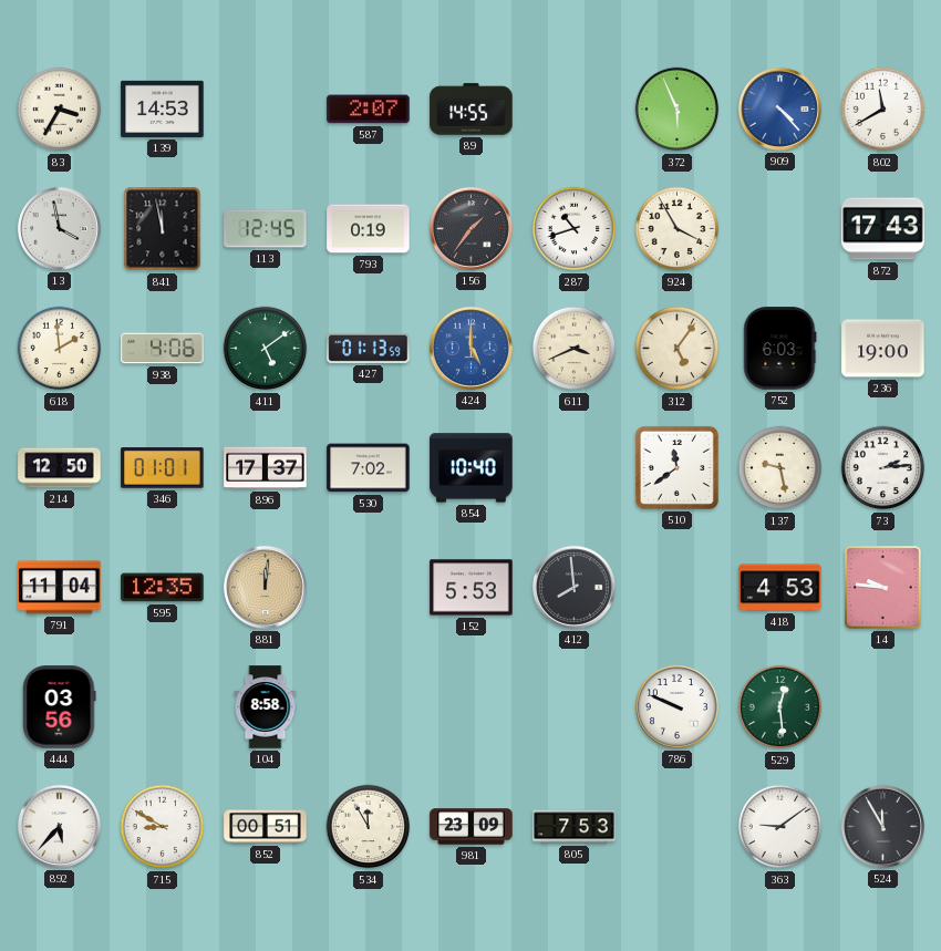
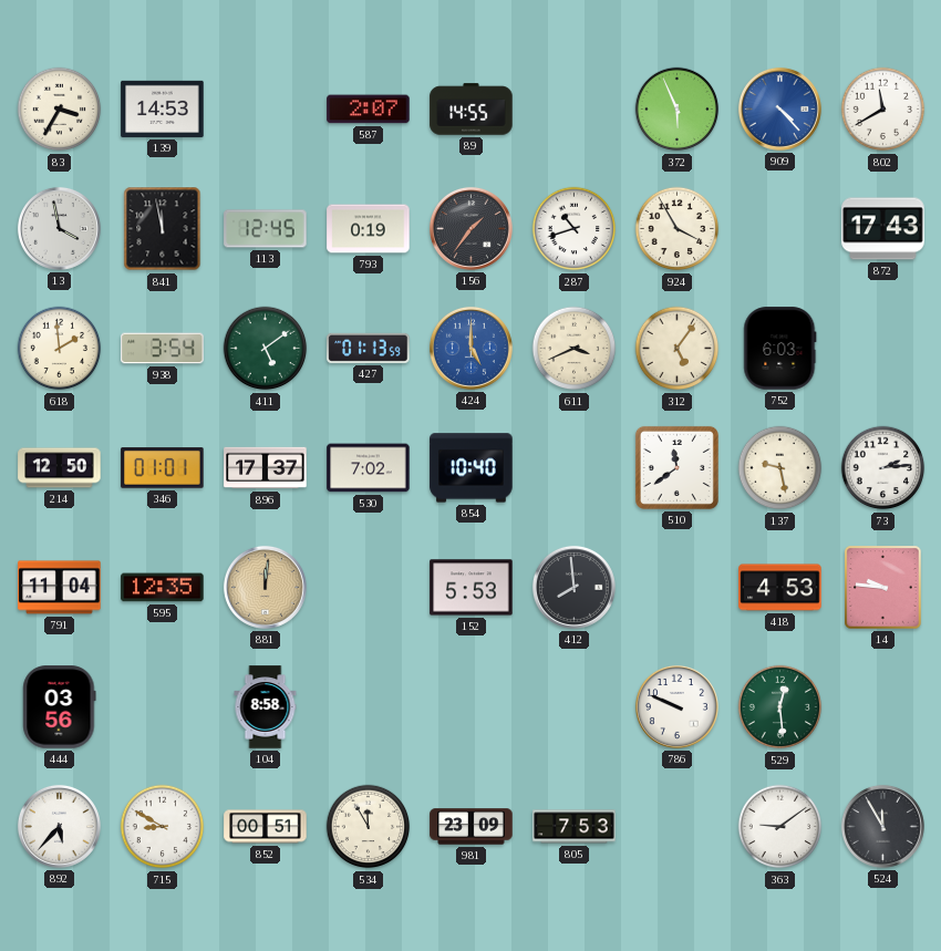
938: 4:06 -> 3:54
236: 19:00 -> none
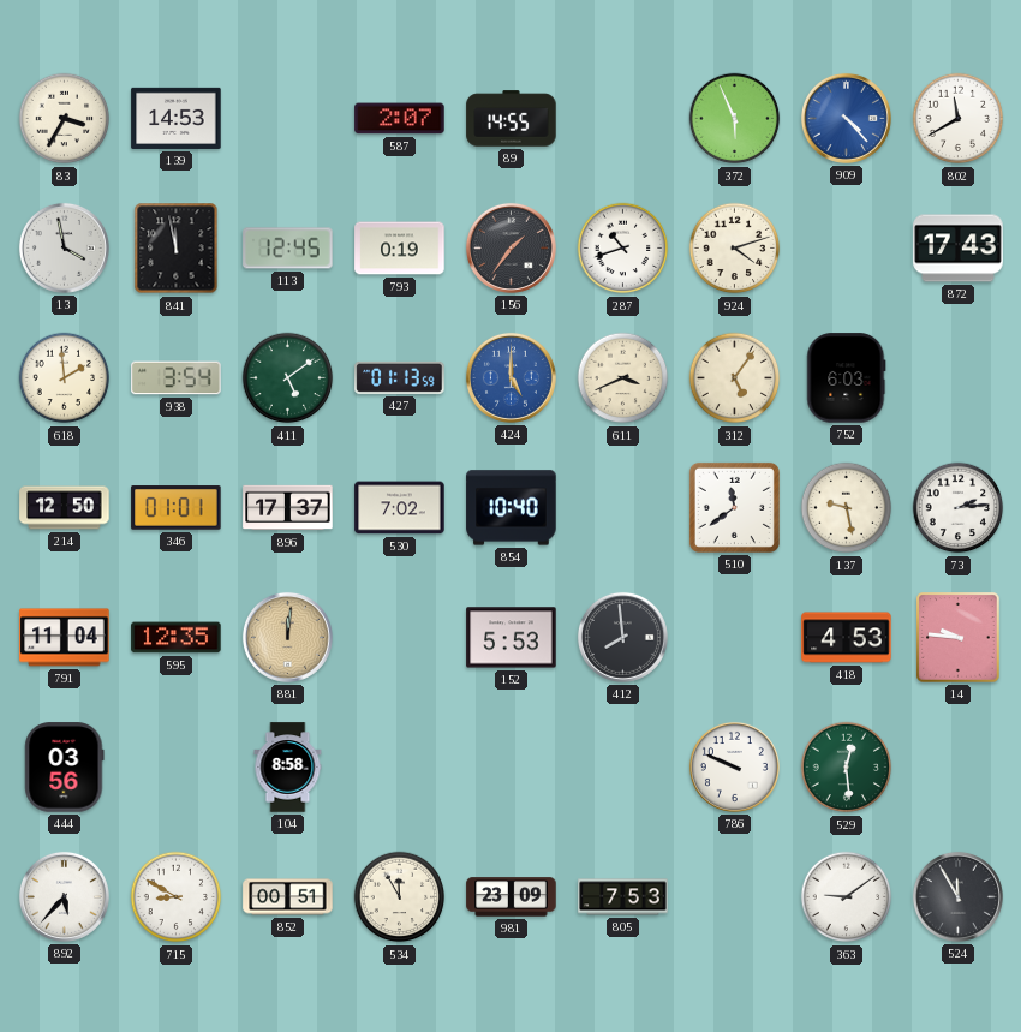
924: 3:55 -> 4:12
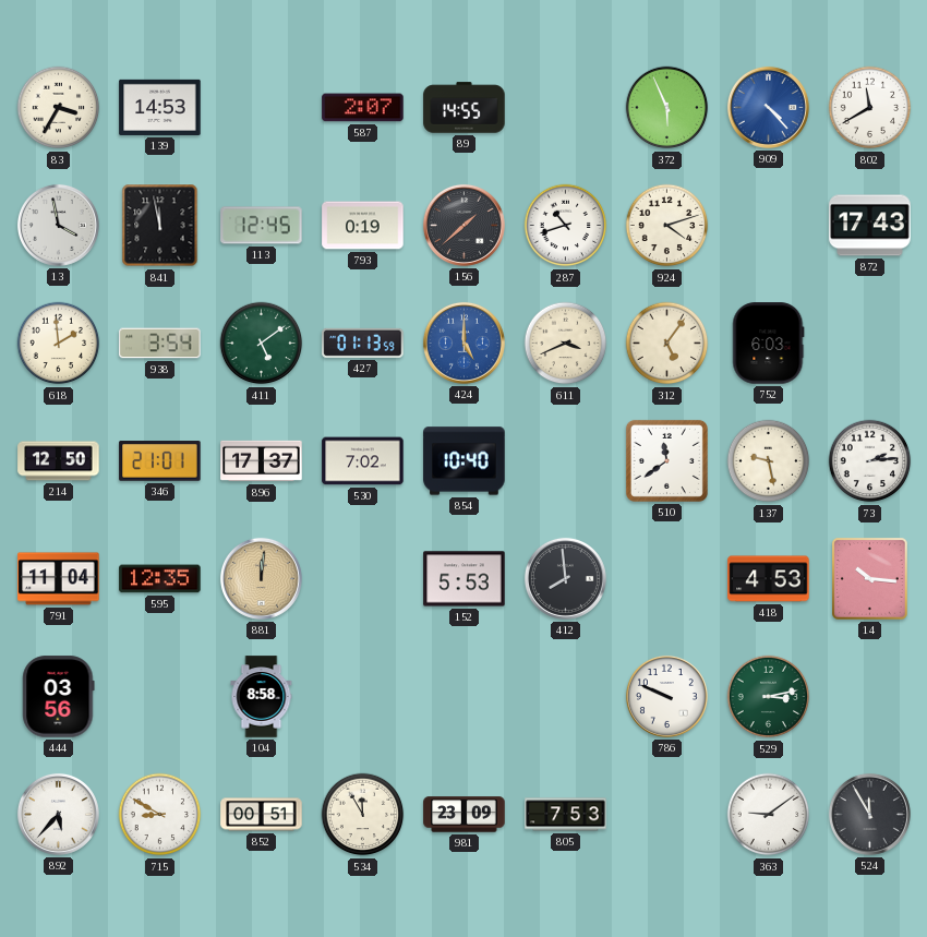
156: 1:36 -> 1:38
346: 01:01 -> 21:01
14: 9:46 -> 10:16
529: 12:29 -> 3:13
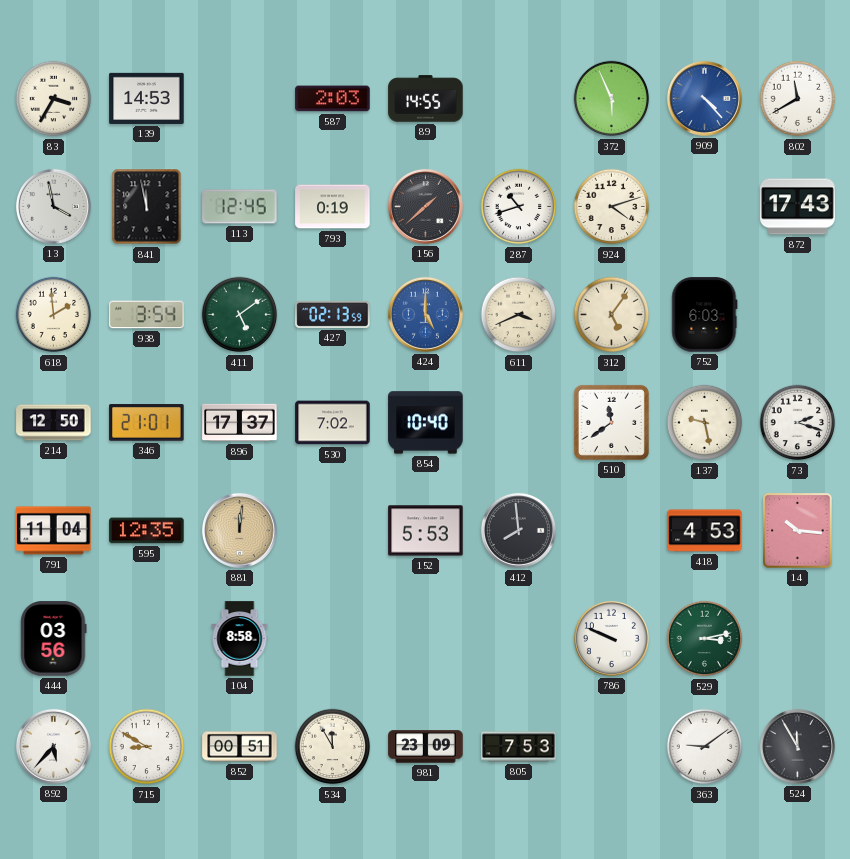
587: 2:07 -> 2:03
427: 01:13 -> 02:13
73: 2:14 -> 2:18
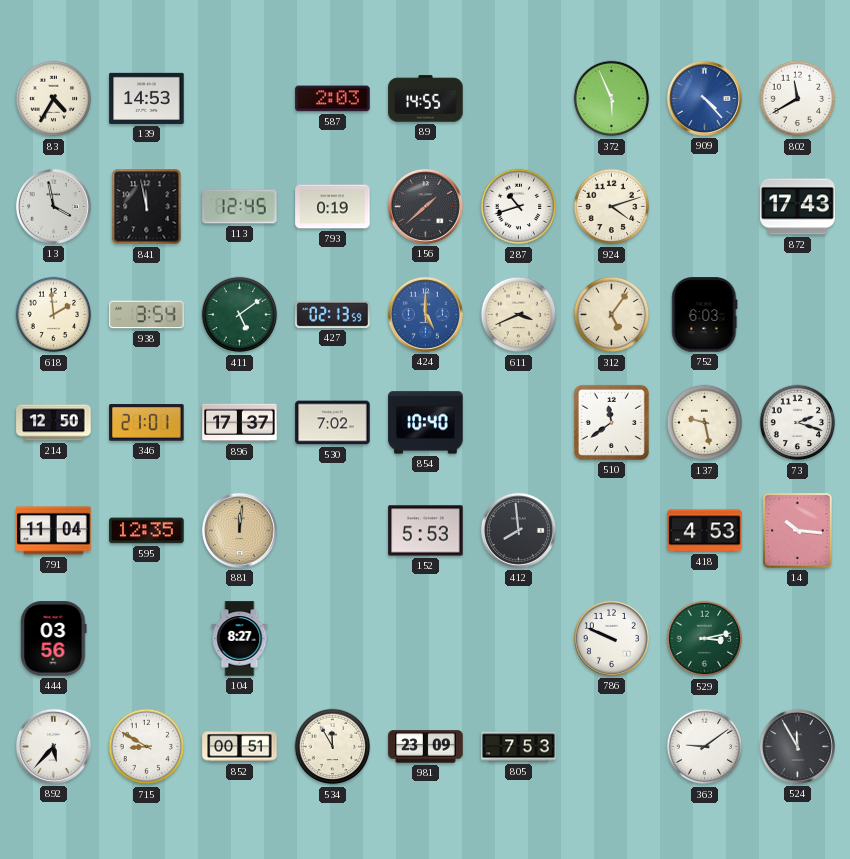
83: 3:35 -> 4:35
104: 8:58 -> 8:27
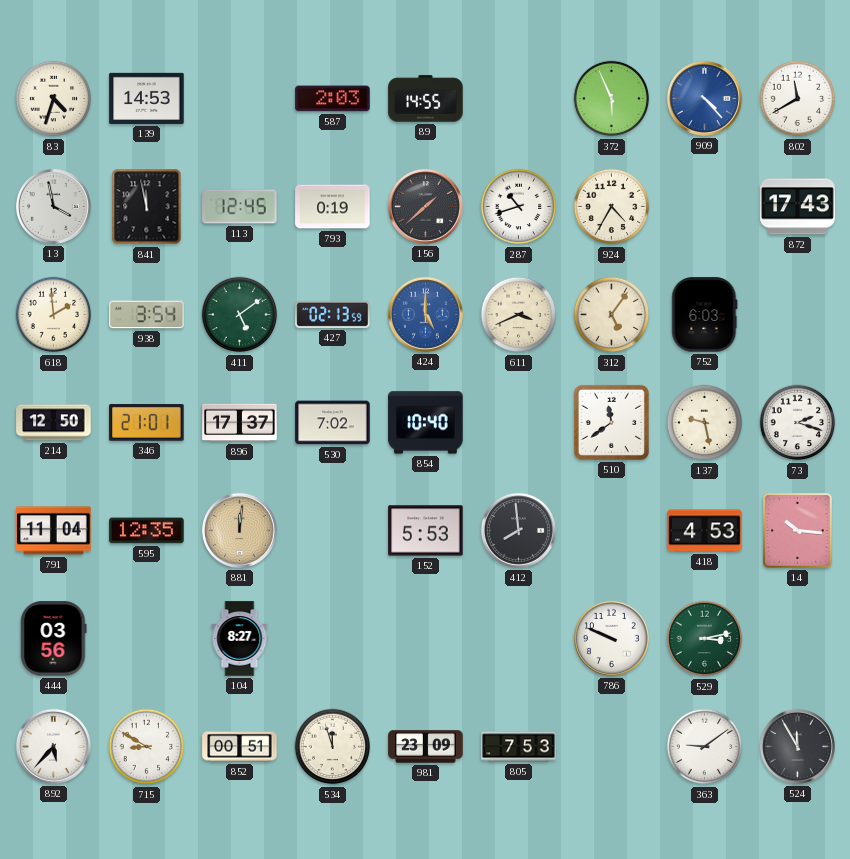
83: 4:35 -> 4:33
924: 4:12 -> 4:35
534: 11:55 -> 11:57
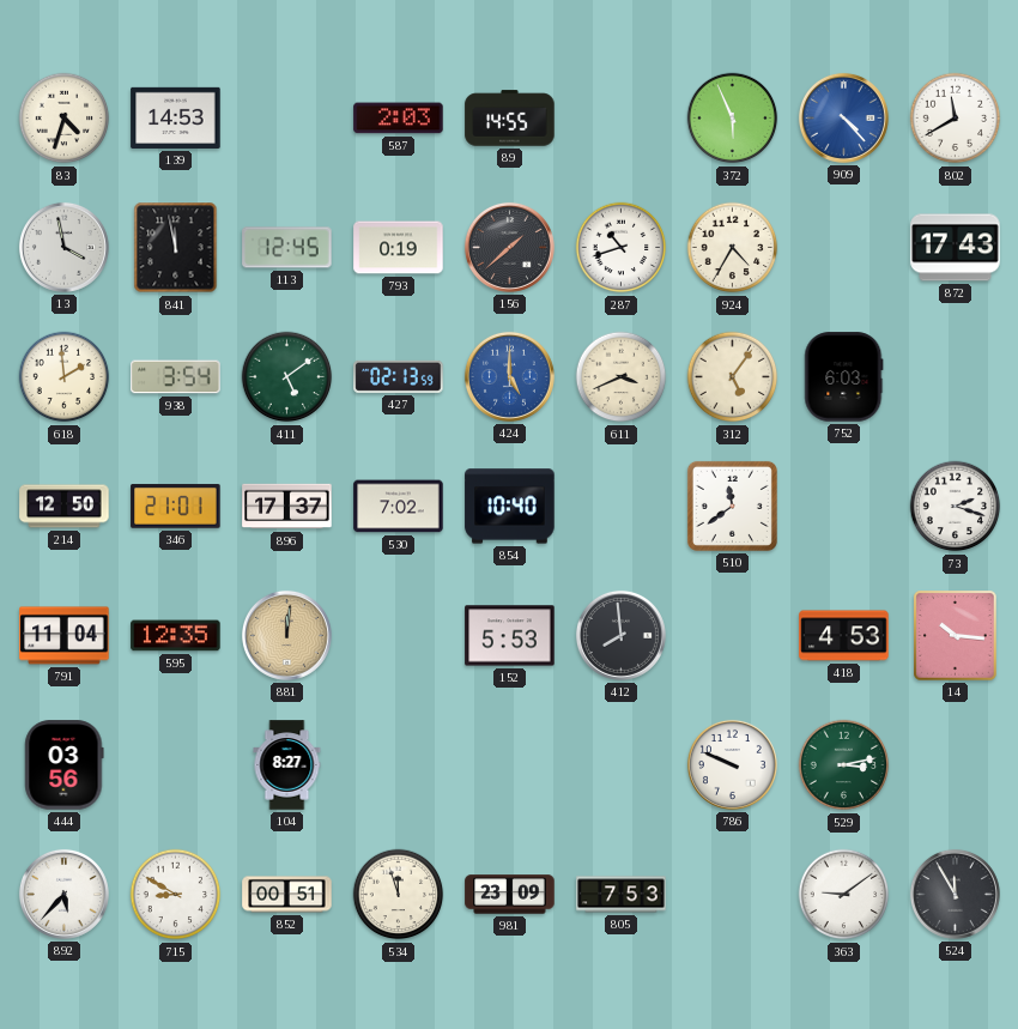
137: 9:28 -> none
